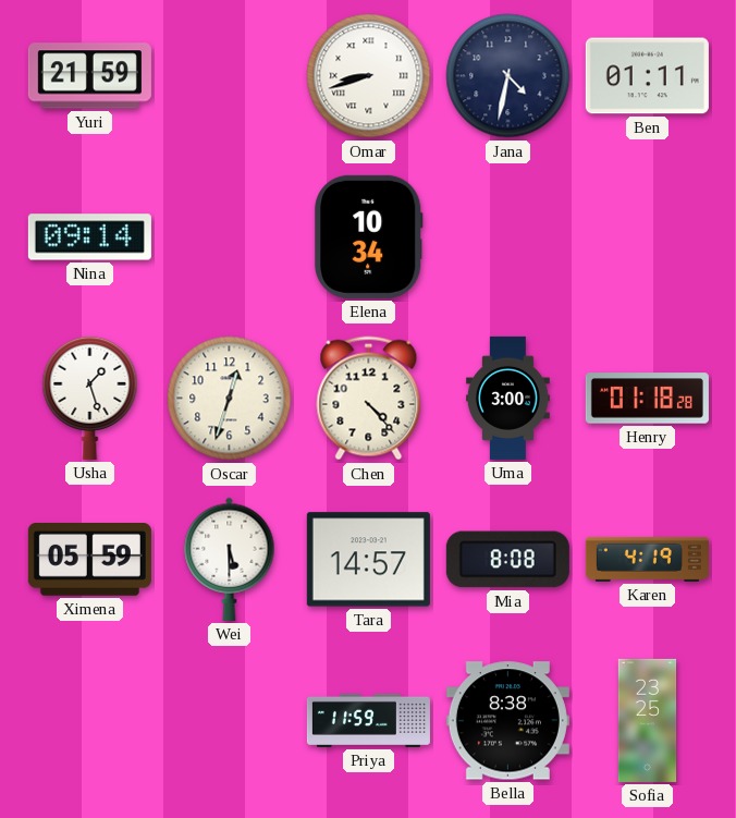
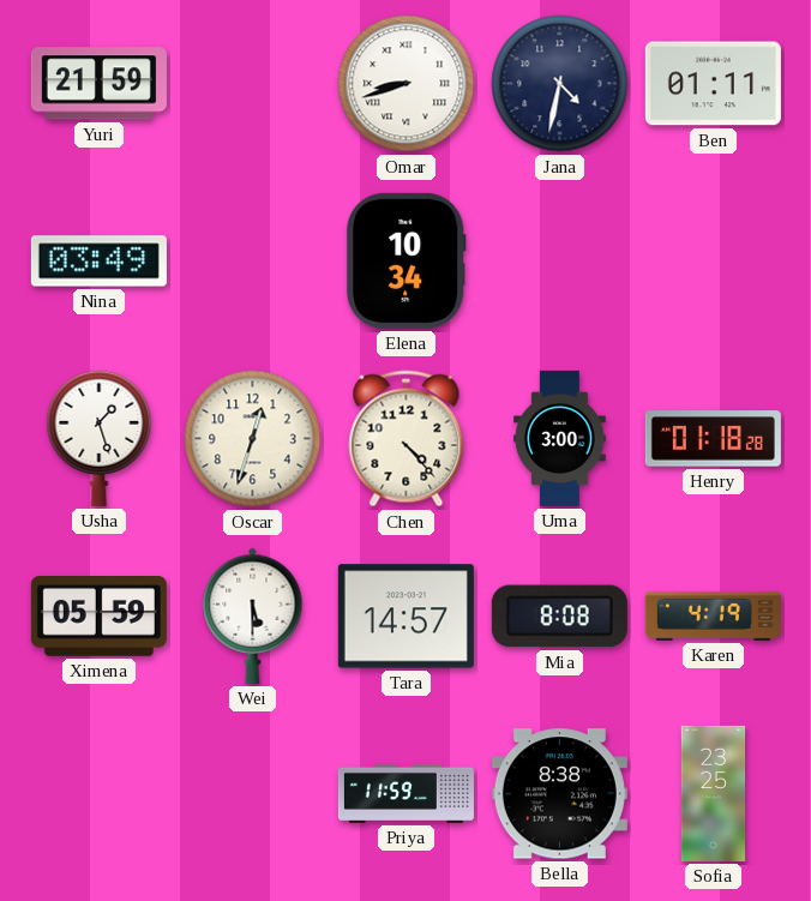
Nina: 09:14 -> 03:49
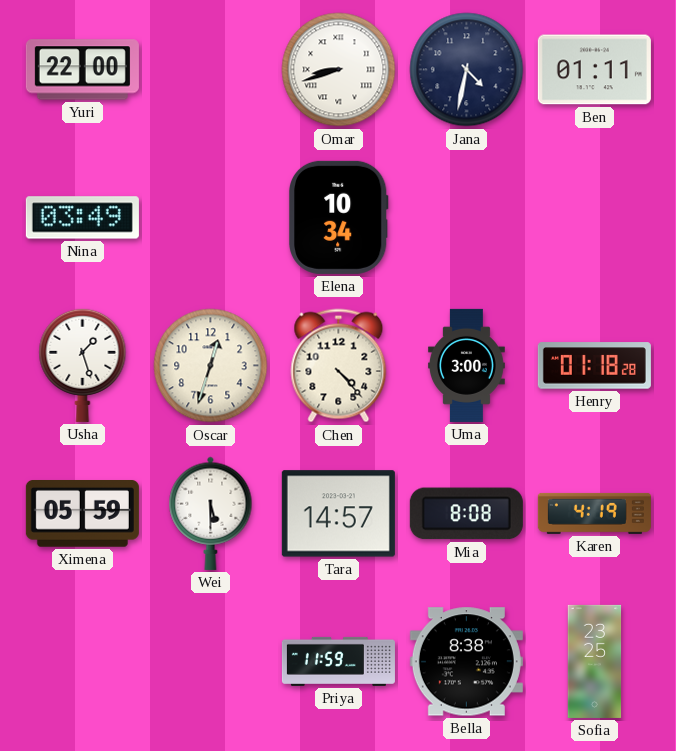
Yuri: 21:59 -> 22:00
